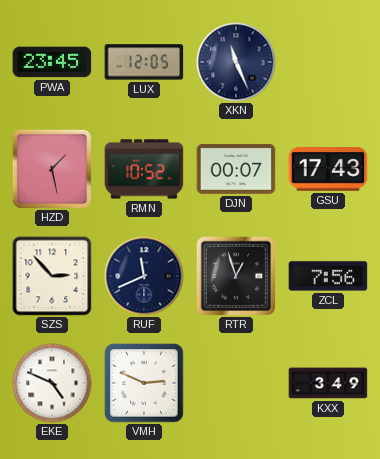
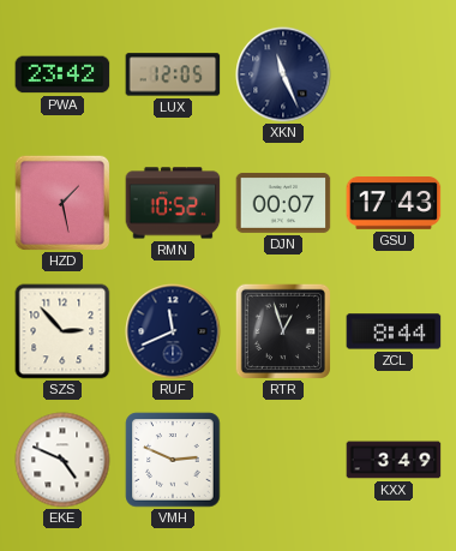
PWA: 23:45 -> 23:42
ZCL: 7:56 -> 8:44
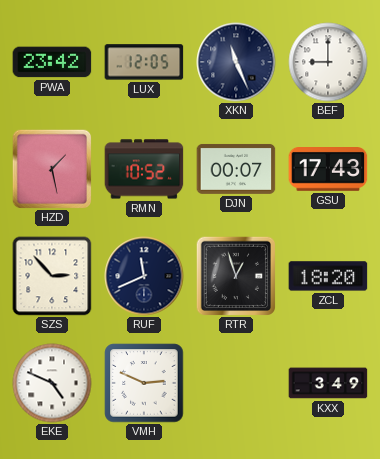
BEF: none -> 9:00
ZCL: 8:44 -> 18:20
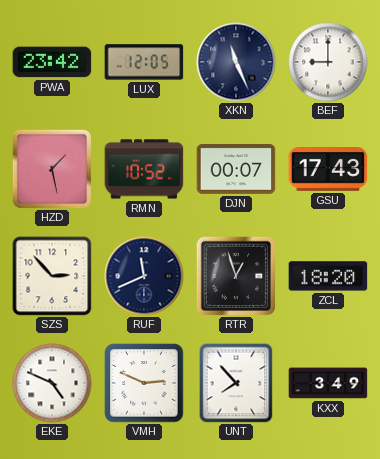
UNT: none -> 7:53
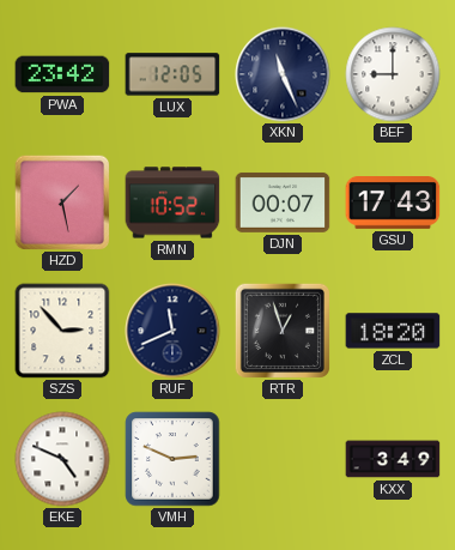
UNT: 7:53 -> none
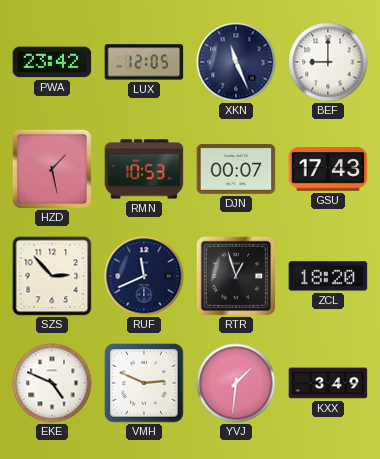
RMN: 10:52 -> 10:53
YVJ: none -> 1:31
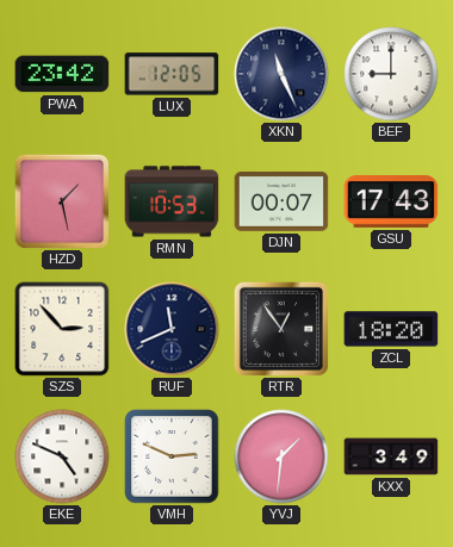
RTR: 12:57 -> 12:54
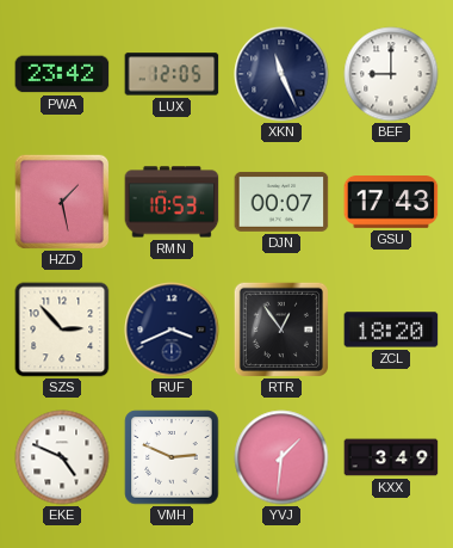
RUF: 11:41 -> 3:41
